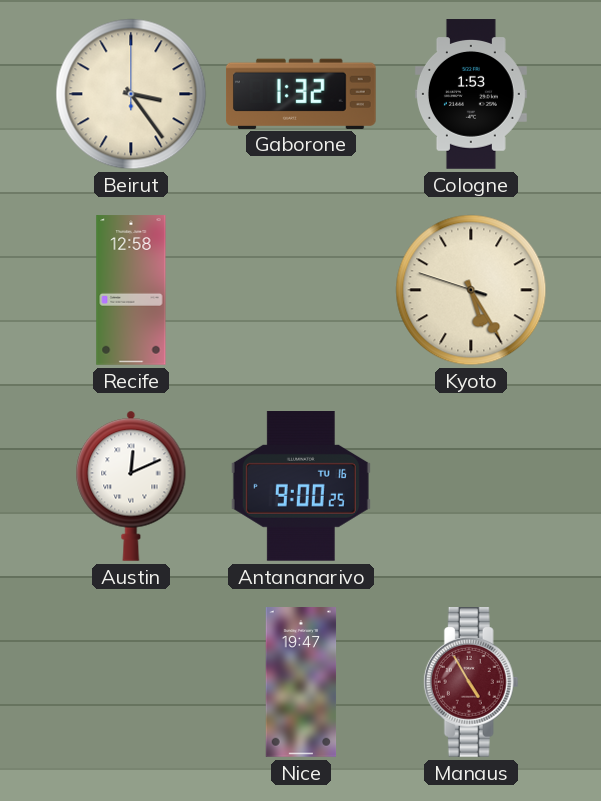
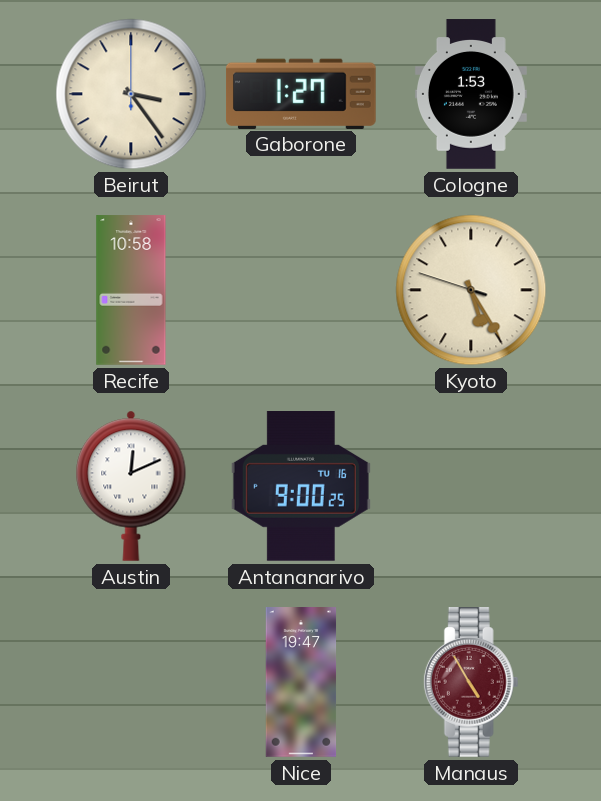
Gaborone: 1:32 -> 1:27
Recife: 12:58 -> 10:58
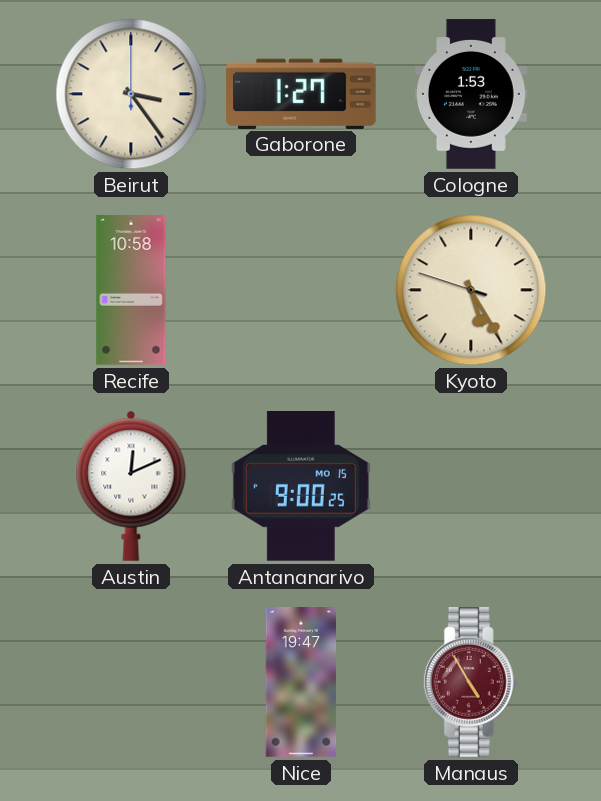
Antananarivo date: TU 16 -> MO 15
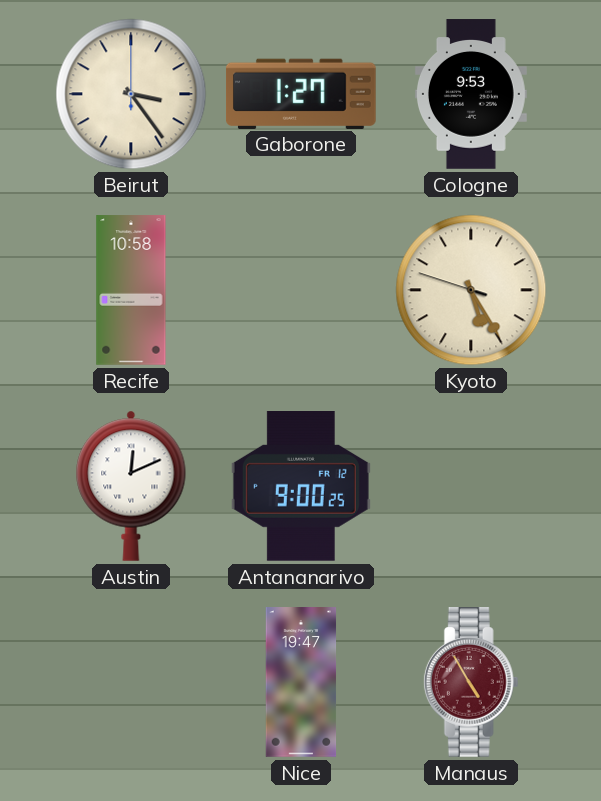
Cologne: 1:53 -> 9:53
Antananarivo date: MO 15 -> FR 12
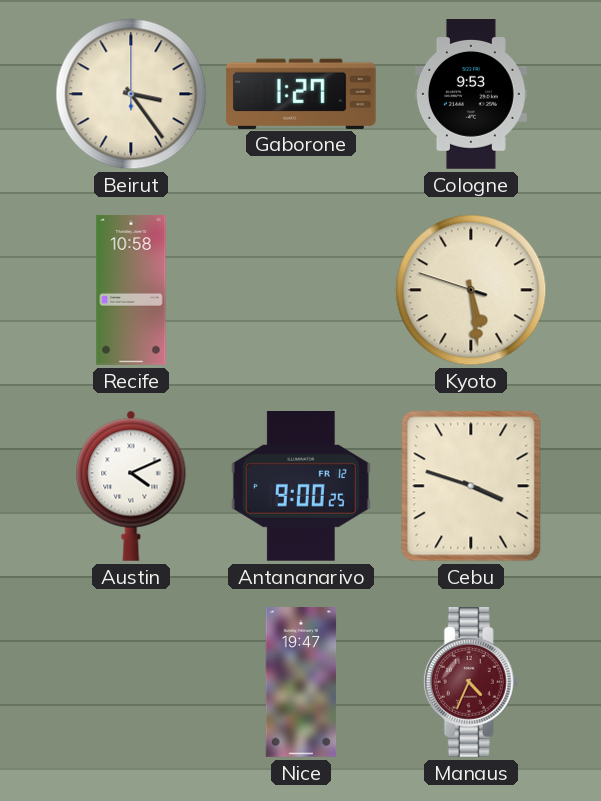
Kyoto: 5:24 -> 5:28
Austin: 12:11 -> 4:11
Cebu: none -> 3:48
Manaus: 4:55 -> 4:34
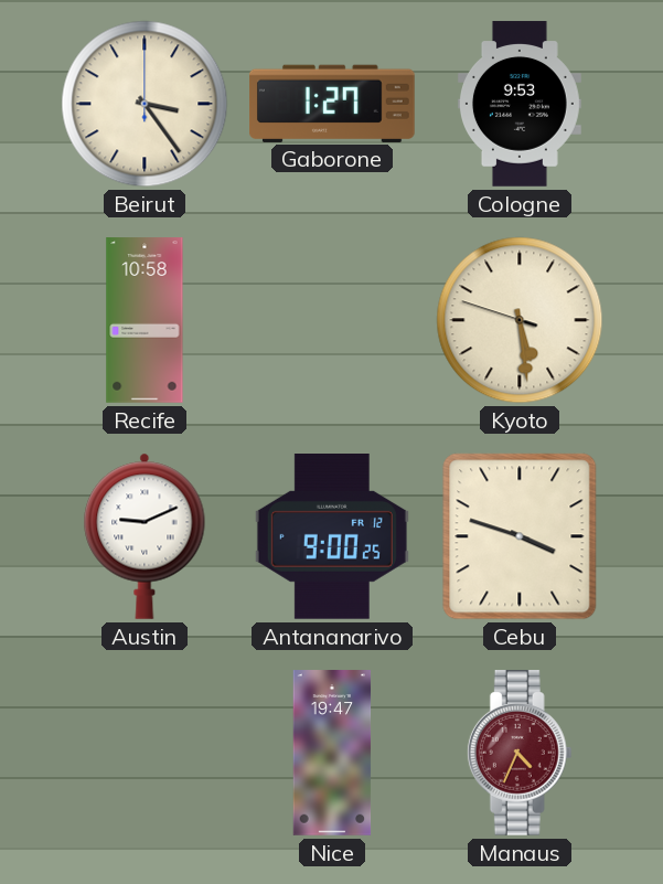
Austin: 4:11 -> 9:11
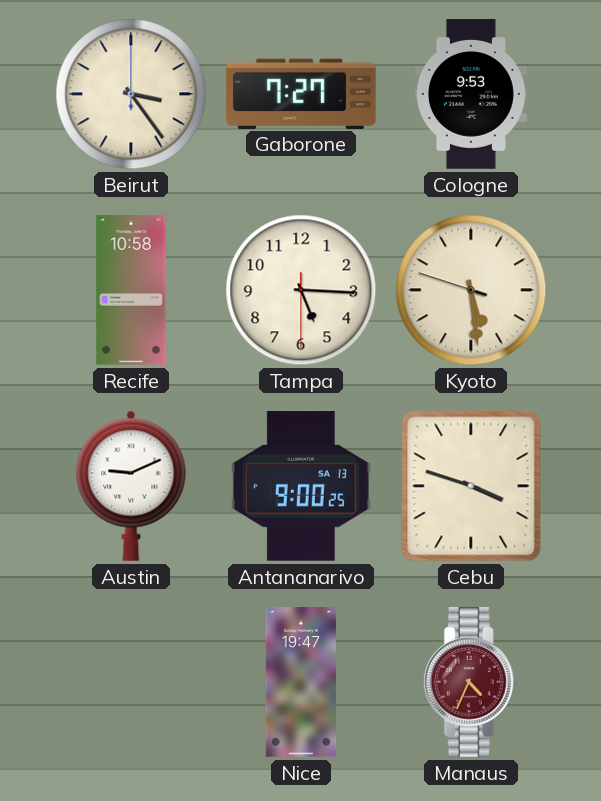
Gaborone: 1:27 -> 7:27
Tampa: none -> 5:15
Antananarivo date: FR 12 -> SA 13
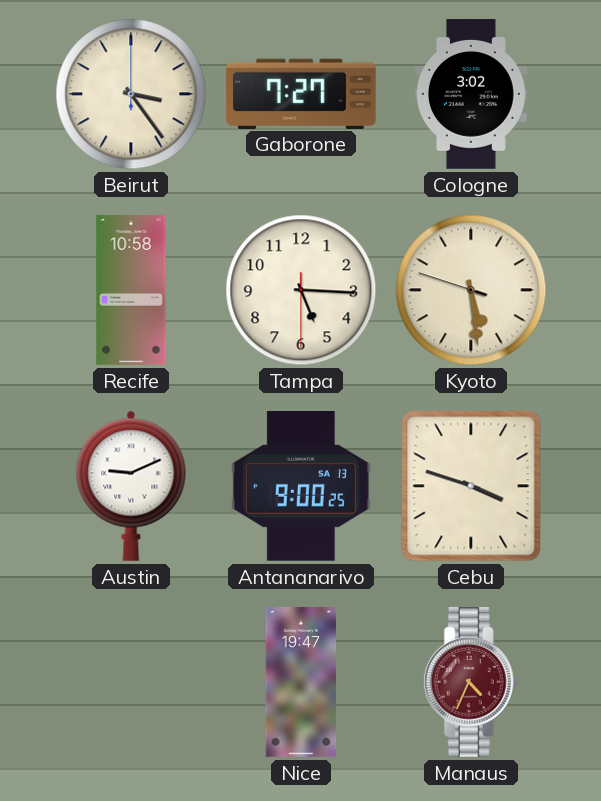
Cologne: 9:53 -> 3:02
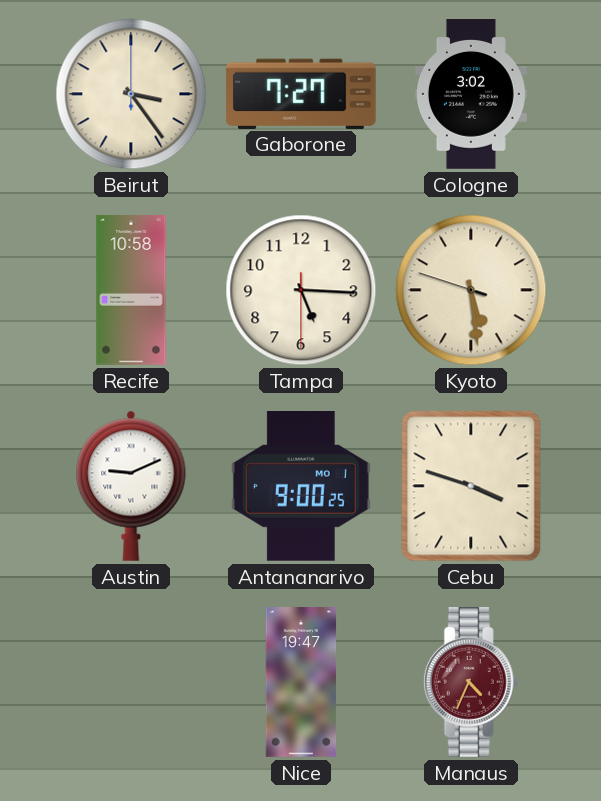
Antananarivo date: SA 13 -> MO 1
